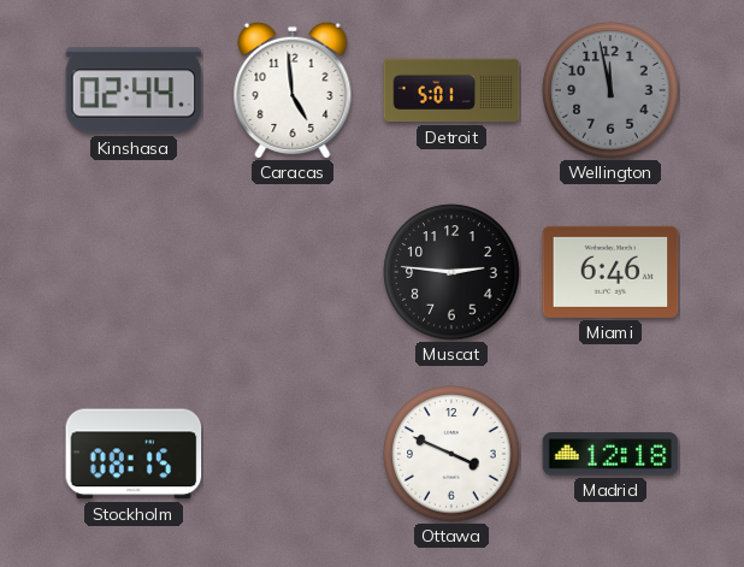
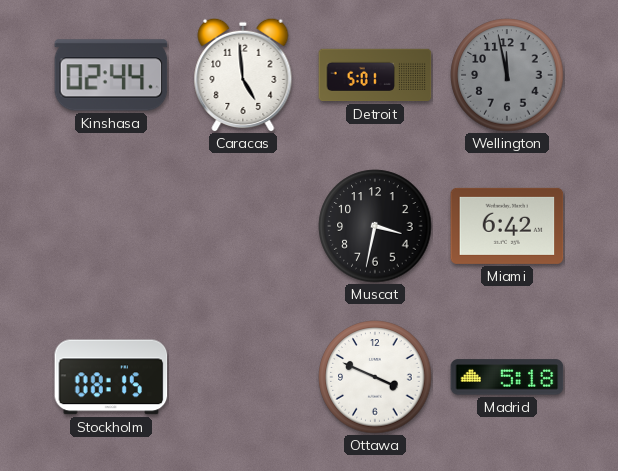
Muscat: 2:46 -> 3:32
Miami: 6:46 -> 6:42
Madrid: 12:18 -> 5:18
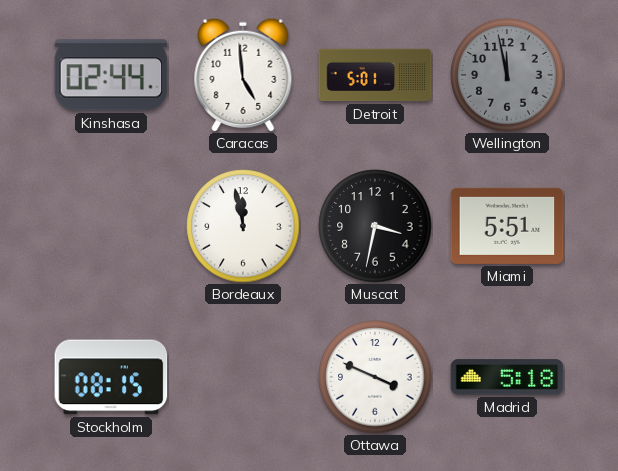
Bordeaux: none -> 11:58
Miami: 6:42 -> 5:51
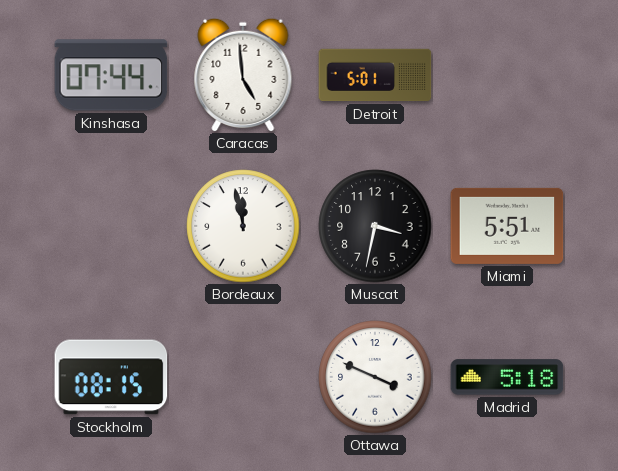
Kinshasa: 02:44 -> 07:44
Wellington: 11:58 -> none
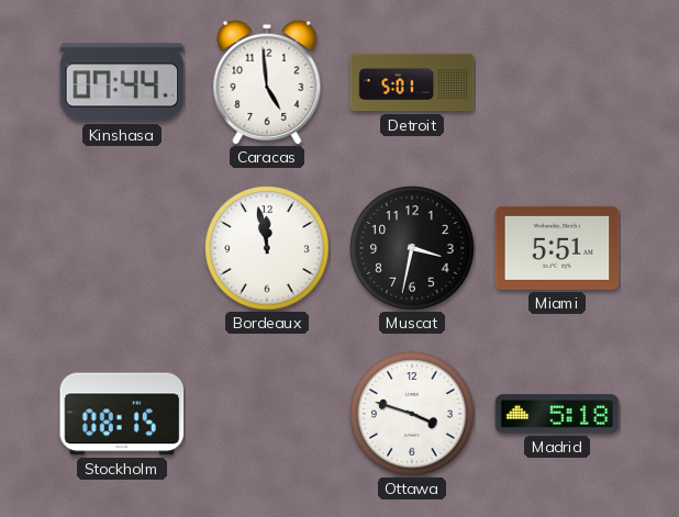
Ottawa: 3:49 -> 3:48
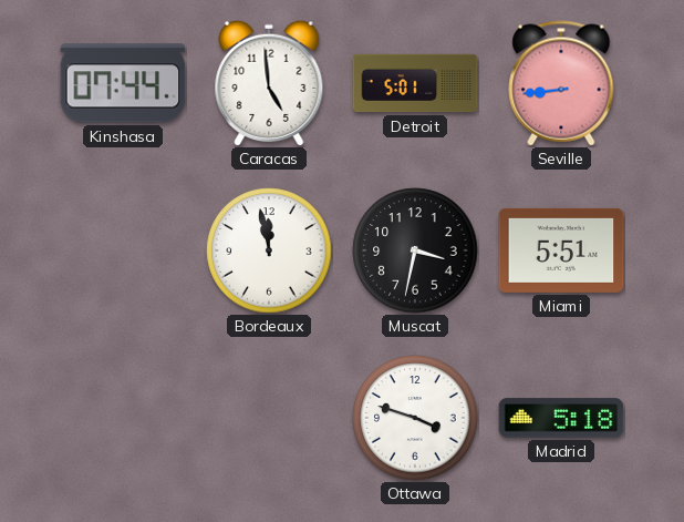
Seville: none -> 8:44
Stockholm: 08:15 -> none
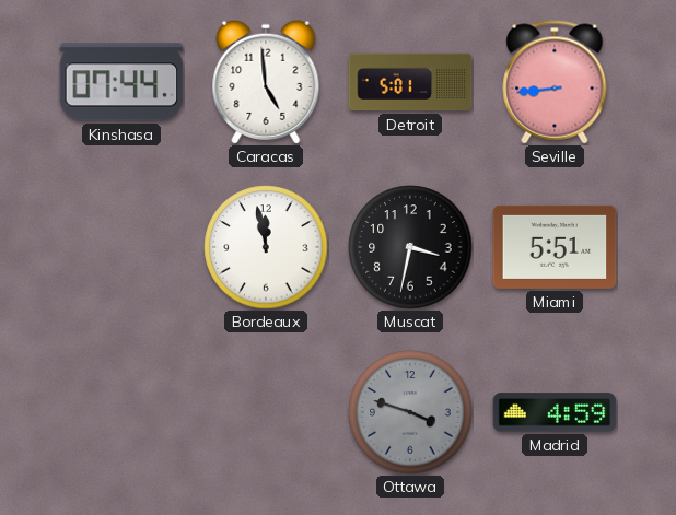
Ottawa dial: white -> grey
Madrid: 5:18 -> 4:59
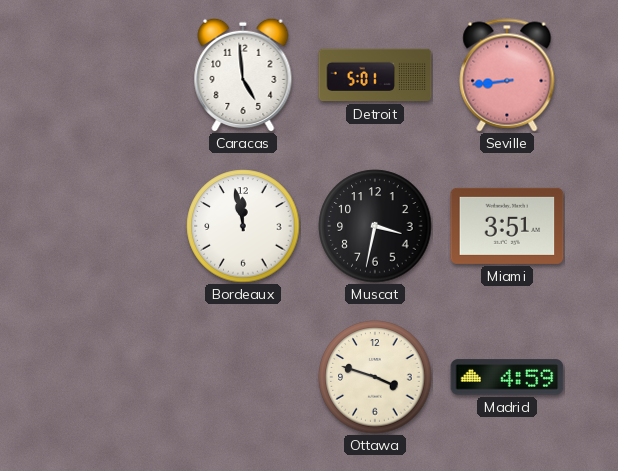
Kinshasa: 07:44 -> none
Miami: 5:51 -> 3:51
Ottawa dial: grey -> cream
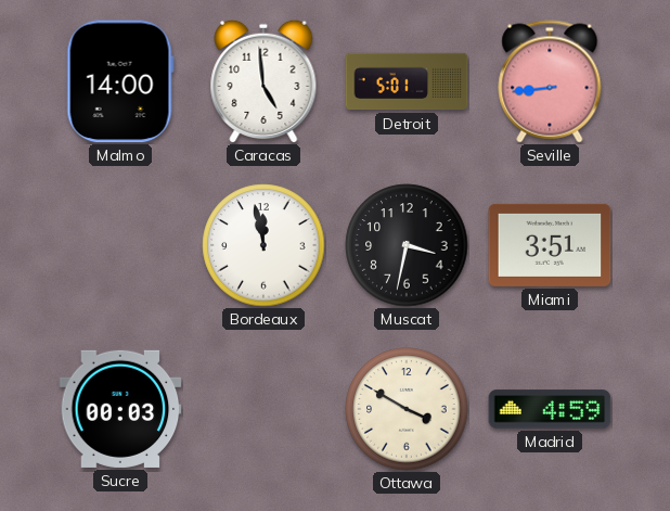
Malmo: none -> 14:00
Sucre: none -> 00:03
Ottawa: 3:48 -> 3:50
